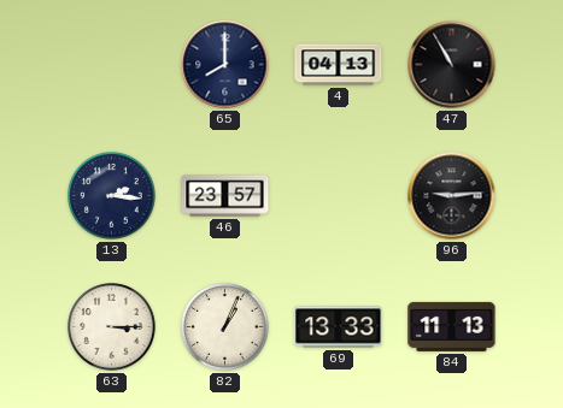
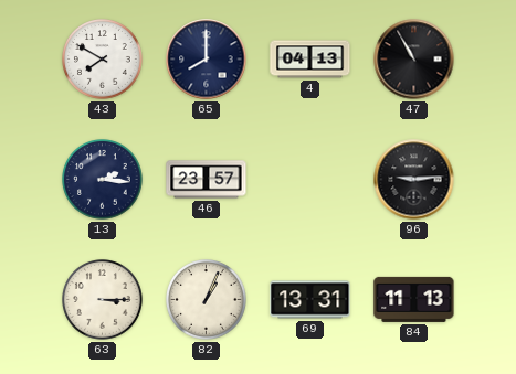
43: none -> 7:50
69: 13:33 -> 13:31
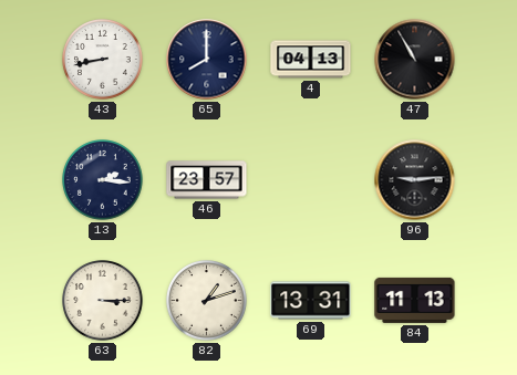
43: 7:50 -> 8:43
82: 1:04 -> 1:12
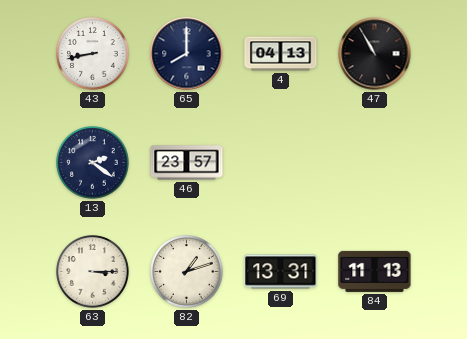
13: 2:16 -> 2:21
96: 9:14 -> none
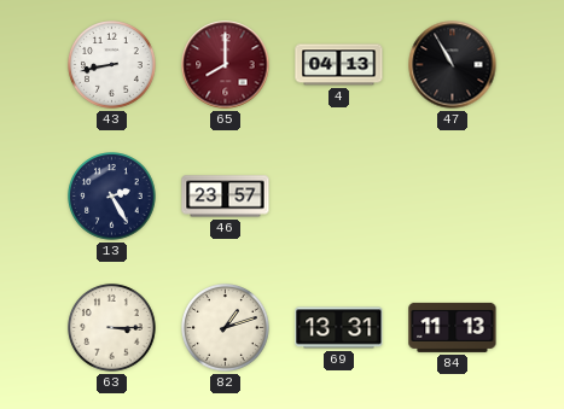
65 dial: navy -> burgundy
13: 2:21 -> 2:25
